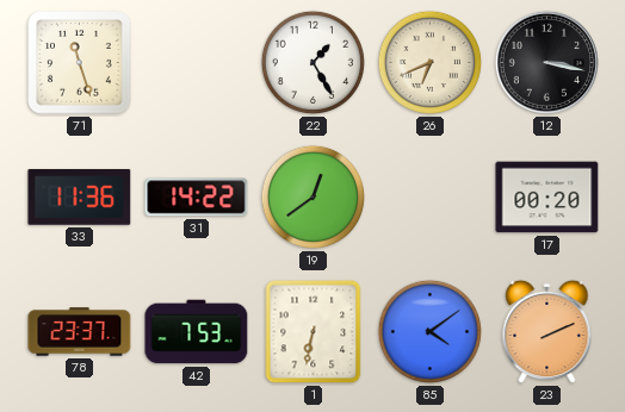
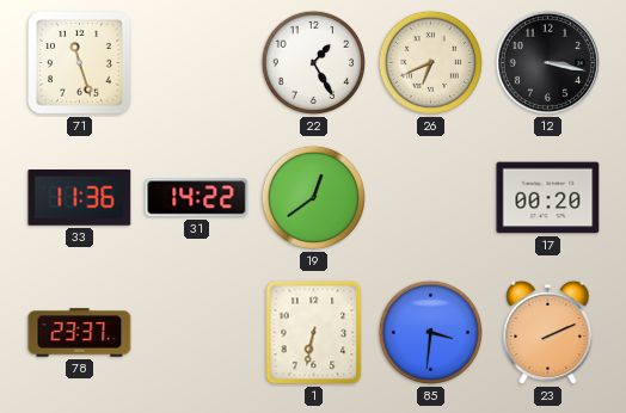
42: 7:53 -> none
85: 4:09 -> 3:31
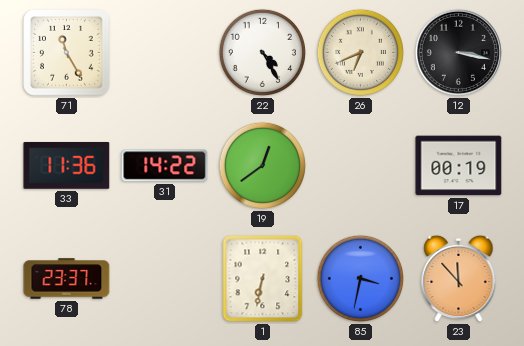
71: 11:27 -> 11:25
22: 1:25 -> 4:25
17: 00:20 -> 00:19
85: 3:31 -> 3:32
23: 2:11 -> 11:53
